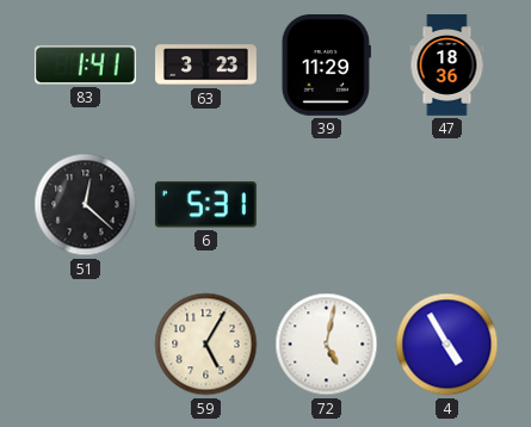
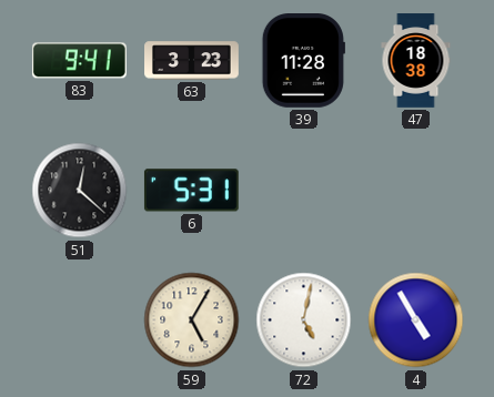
83: 1:41 -> 9:41
39: 11:29 -> 11:28
47: 18:36 -> 18:38
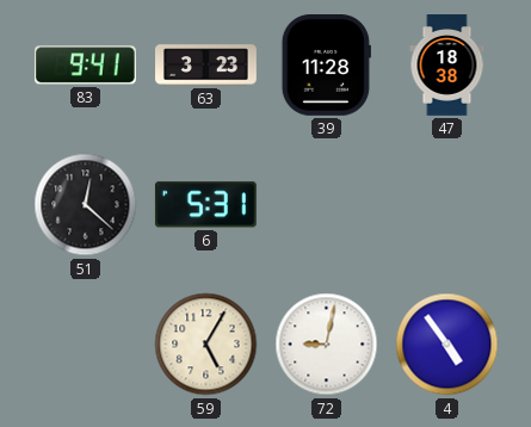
72: 5:02 -> 9:02
4: 4:55 -> 4:54
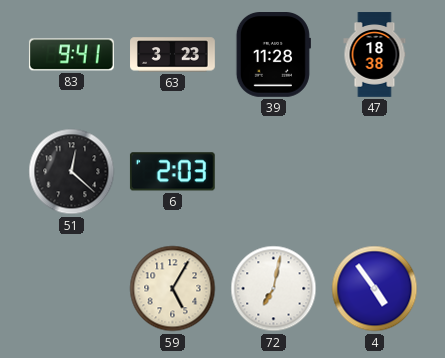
6: 5:31 -> 2:03
72: 9:02 -> 7:02
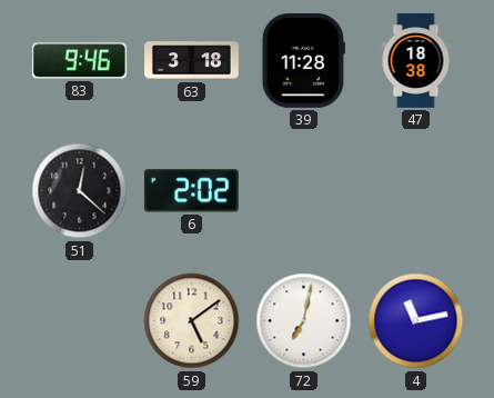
83: 9:41 -> 9:46
63: 3:23 -> 3:18
6: 2:03 -> 2:02
59: 5:05 -> 5:09
4: 4:54 -> 11:13
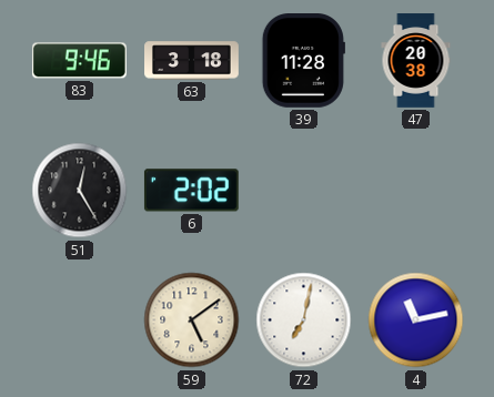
47: 18:38 -> 20:38
51: 12:22 -> 12:25
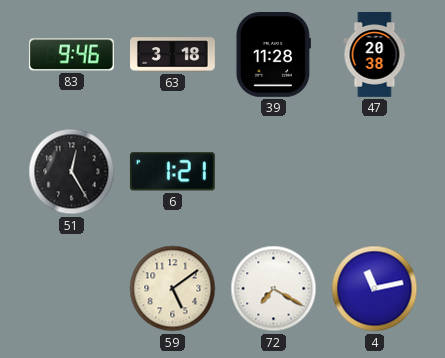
6: 2:02 -> 1:21
72: 7:02 -> 7:20
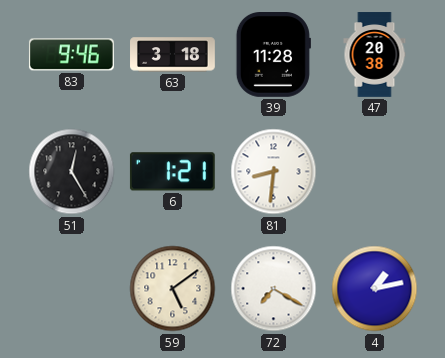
81: none -> 8:31
4: 11:13 -> 1:13
